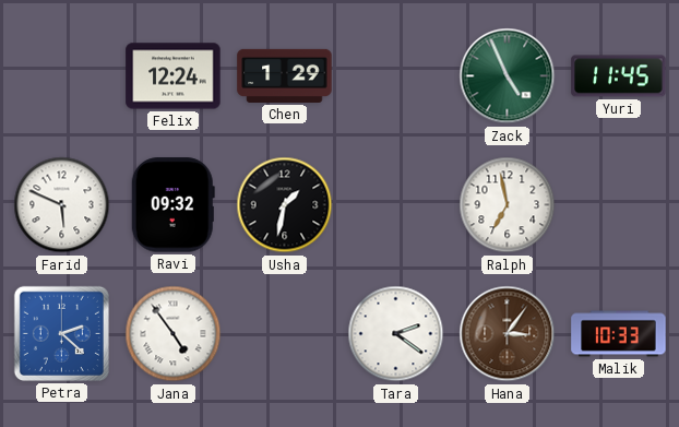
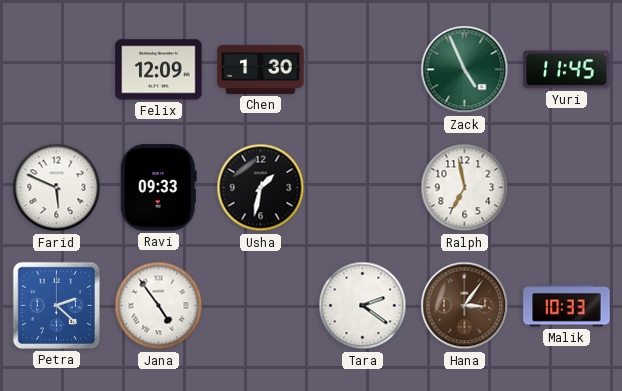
Felix: 12:24 -> 12:09
Chen: 1:29 -> 1:30
Ravi: 09:32 -> 09:33
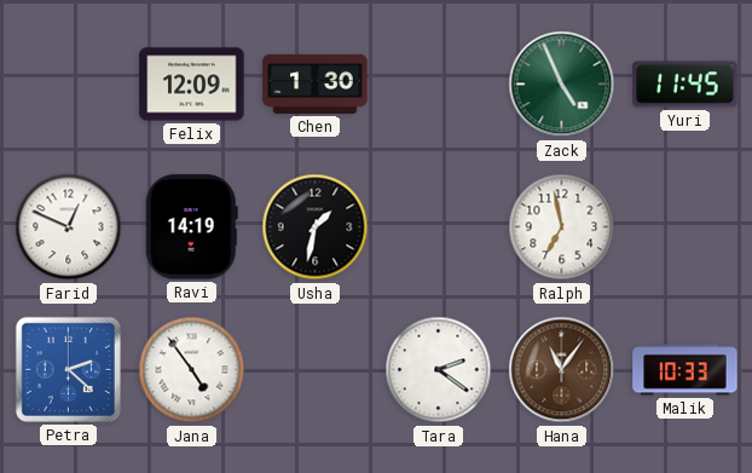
Farid: 5:49 -> 12:49
Ravi: 09:33 -> 14:19
Hana: 3:06 -> 11:06
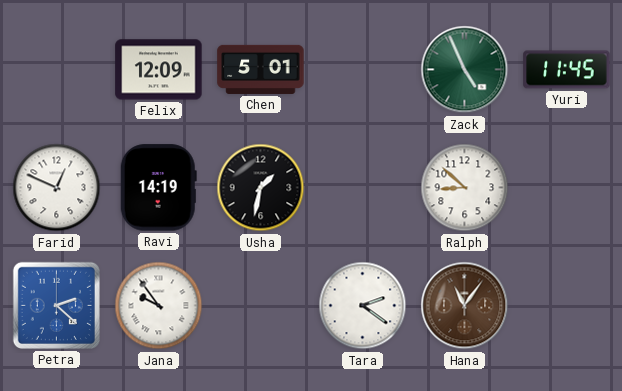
Chen: 1:30 -> 5:01
Ralph: 6:58 -> 8:52
Jana: 4:54 -> 9:54
Malik: 10:33 -> none
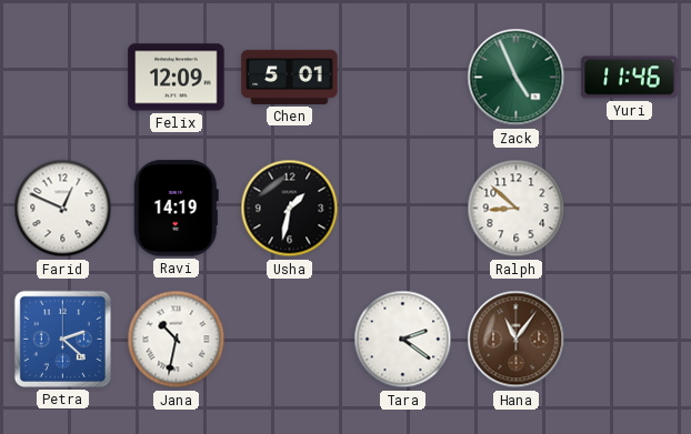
Yuri: 11:45 -> 11:46
Jana: 9:54 -> 10:32
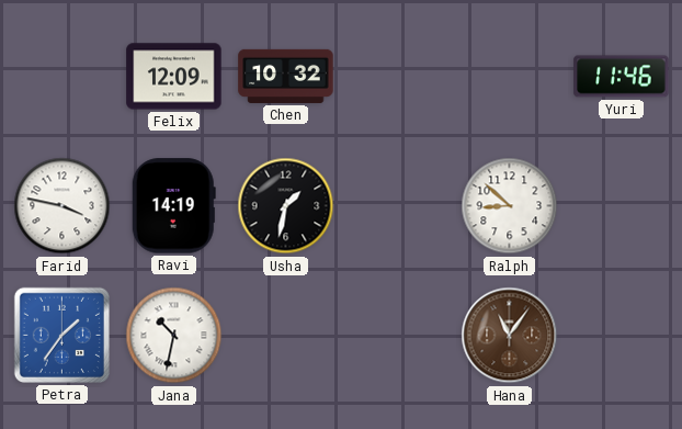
Chen: 5:01 -> 10:32
Zack: 4:56 -> none
Farid: 12:49 -> 3:47
Petra: 2:22 -> 1:36
Tara: 2:21 -> none
